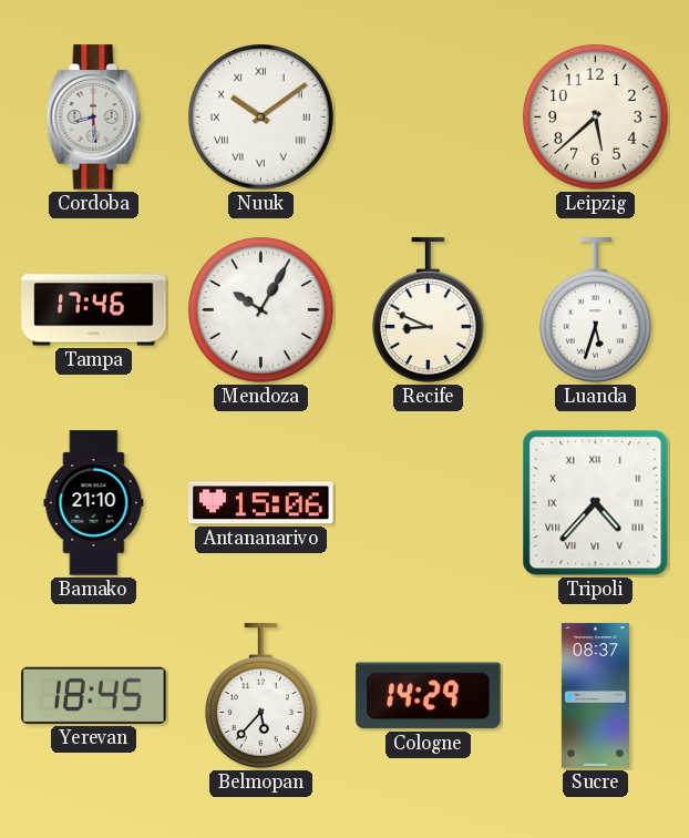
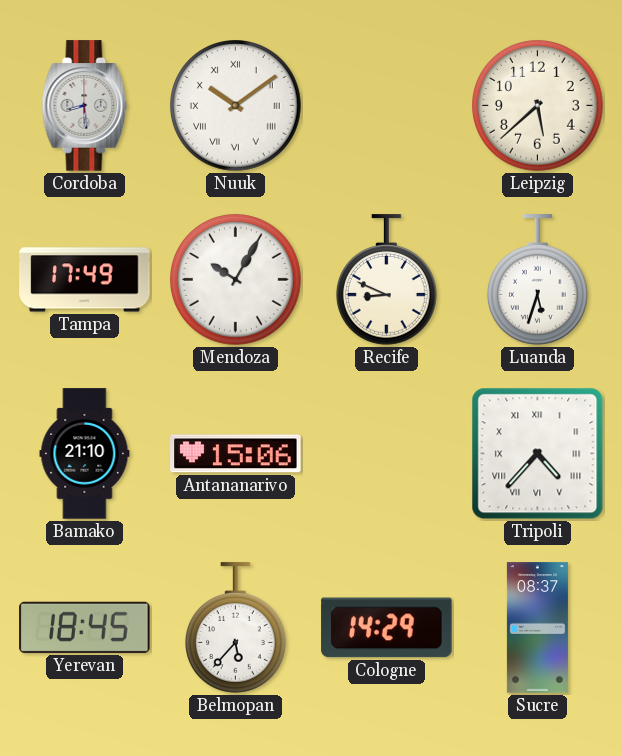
Tampa: 17:46 -> 17:49
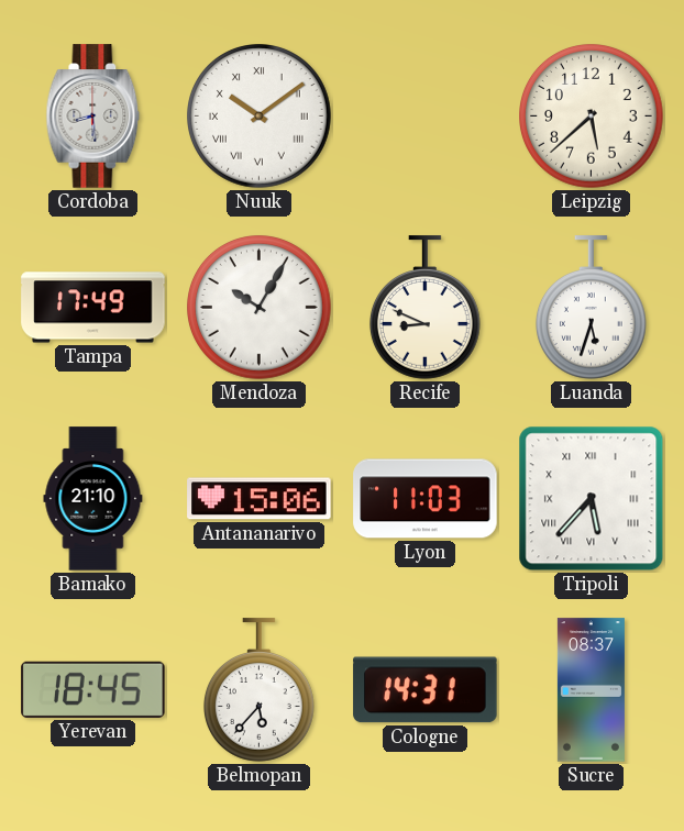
Lyon: none -> 11:03
Tripoli: 4:37 -> 5:37
Cologne: 14:29 -> 14:31
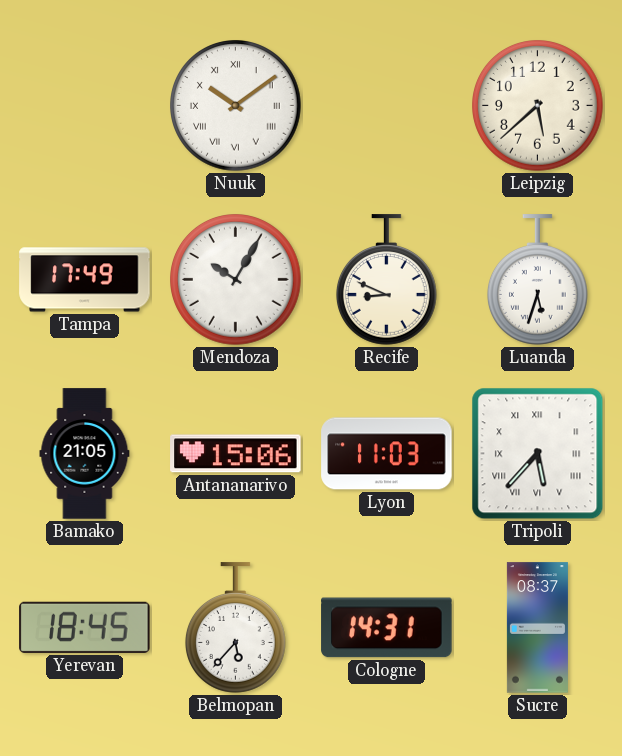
Cordoba: 8:29 -> none
Bamako: 21:10 -> 21:05
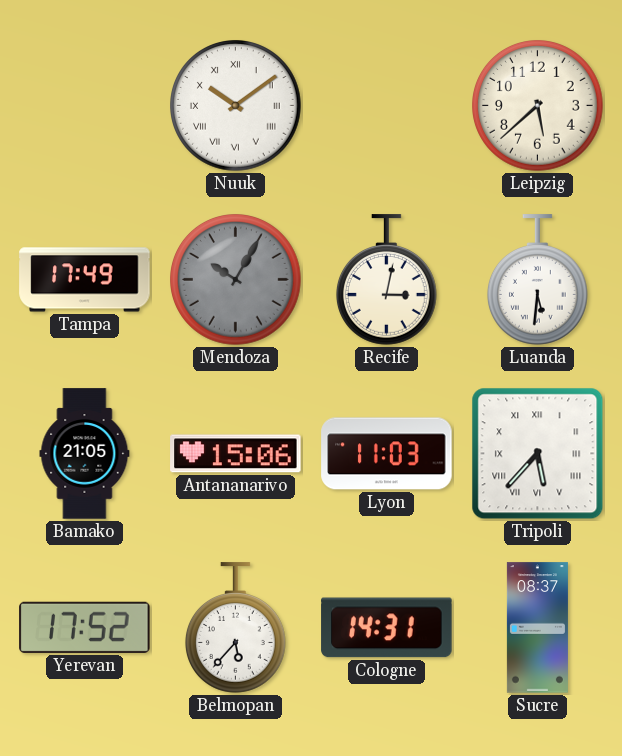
Mendoza dial: white -> grey
Recife: 8:49 -> 3:02
Luanda: 5:33 -> 5:31
Yerevan: 18:45 -> 17:52
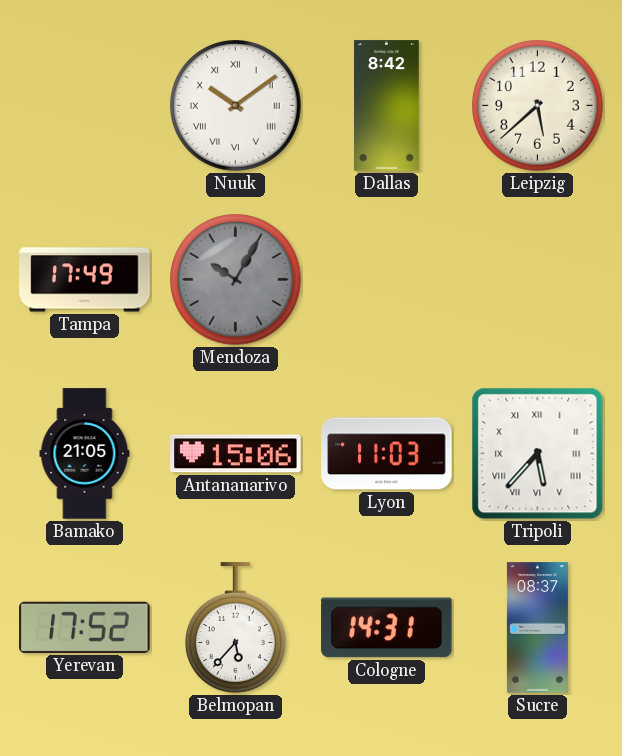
Dallas: none -> 8:42
Recife: 3:02 -> none
Luanda: 5:31 -> none
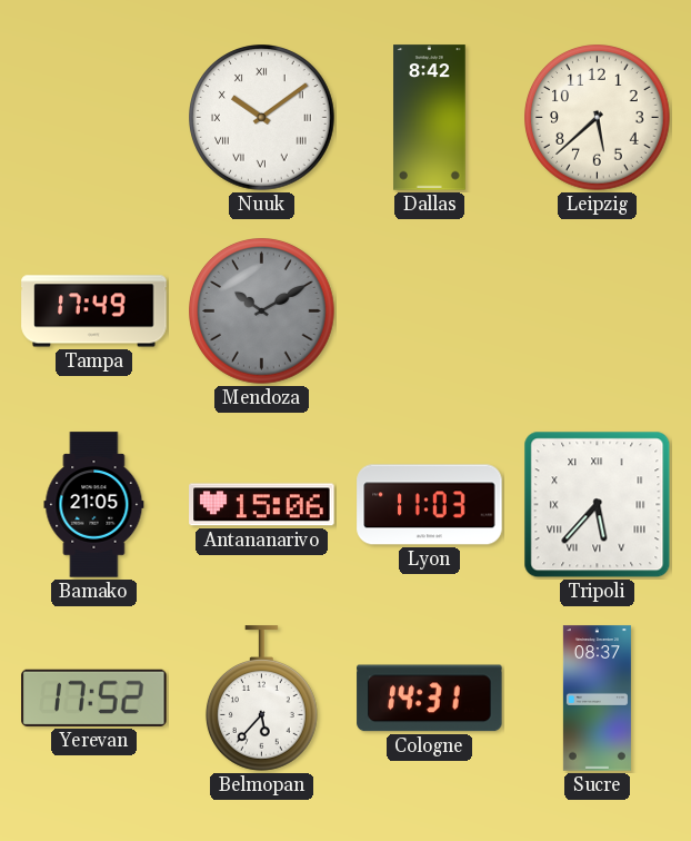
Mendoza: 10:05 -> 10:10
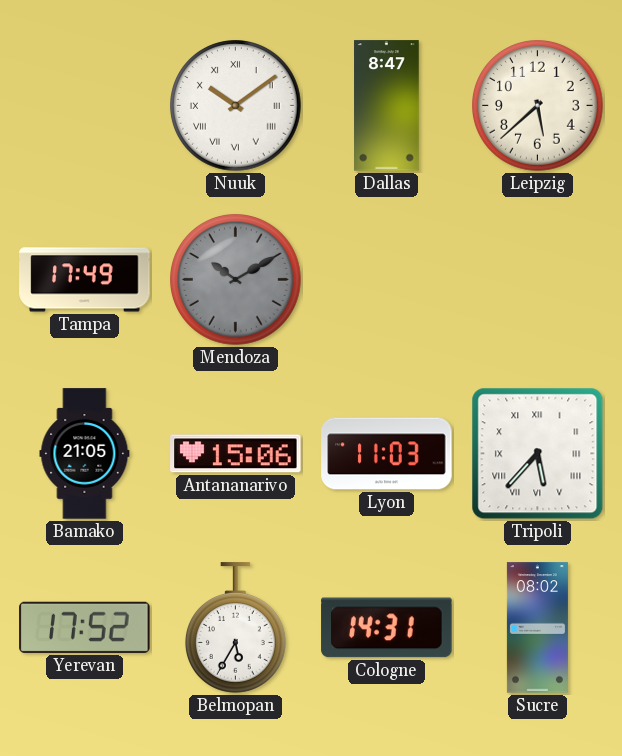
Dallas: 8:42 -> 8:47
Belmopan: 5:37 -> 5:35
Sucre: 08:37 -> 08:02
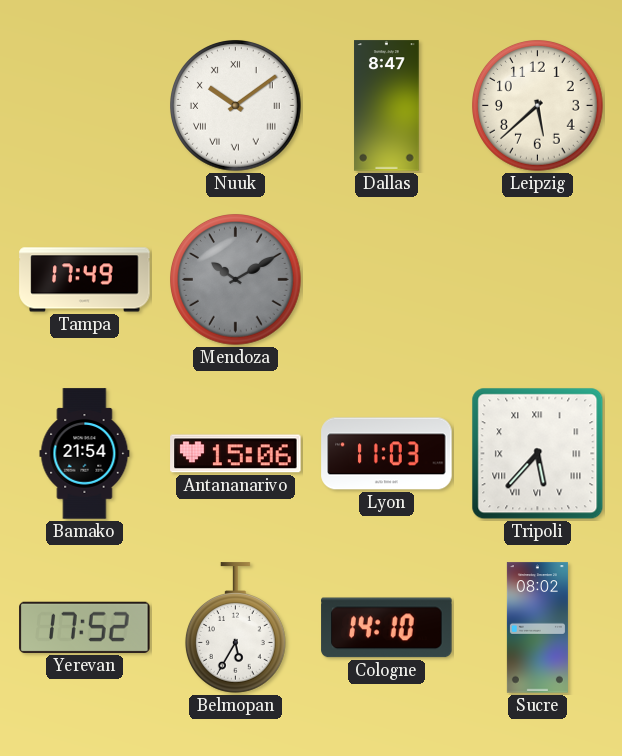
Bamako: 21:05 -> 21:54
Cologne: 14:31 -> 14:10
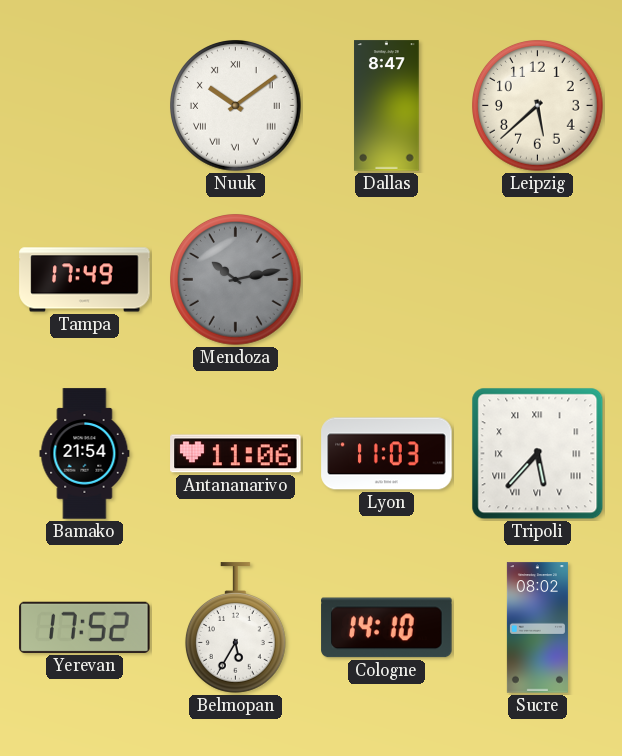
Mendoza: 10:10 -> 10:13
Antananarivo: 15:06 -> 11:06
